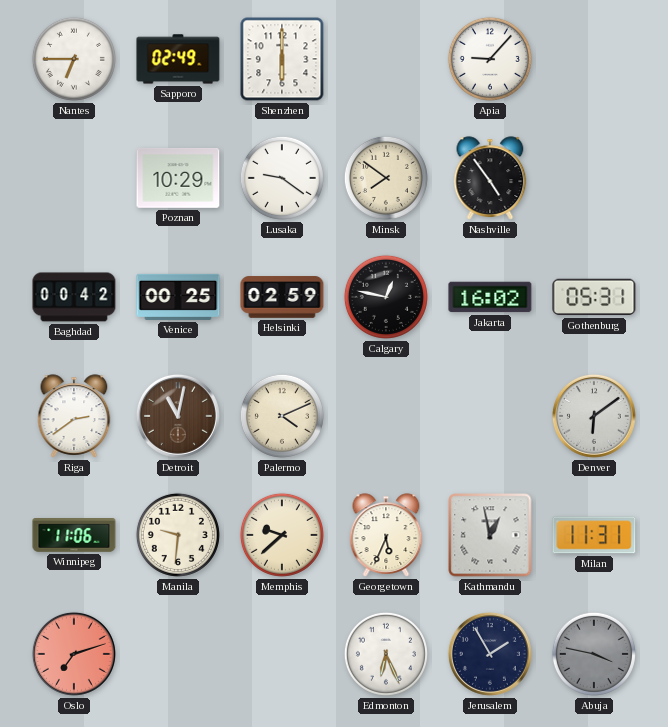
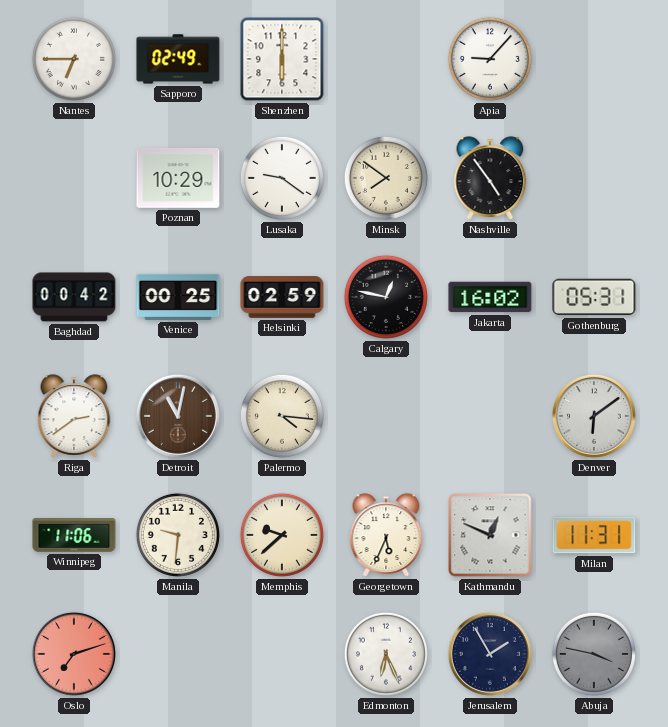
Palermo: 4:11 -> 4:16
Kathmandu: 12:58 -> 12:49
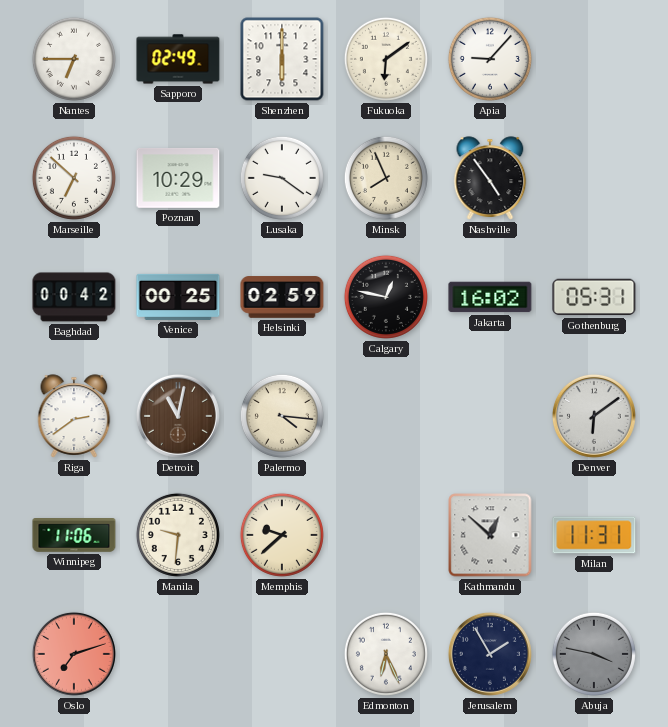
Fukuoka: none -> 6:09
Marseille: none -> 6:52
Minsk: 7:51 -> 7:56
Georgetown: 5:34 -> none
Kathmandu: 12:49 -> 12:52
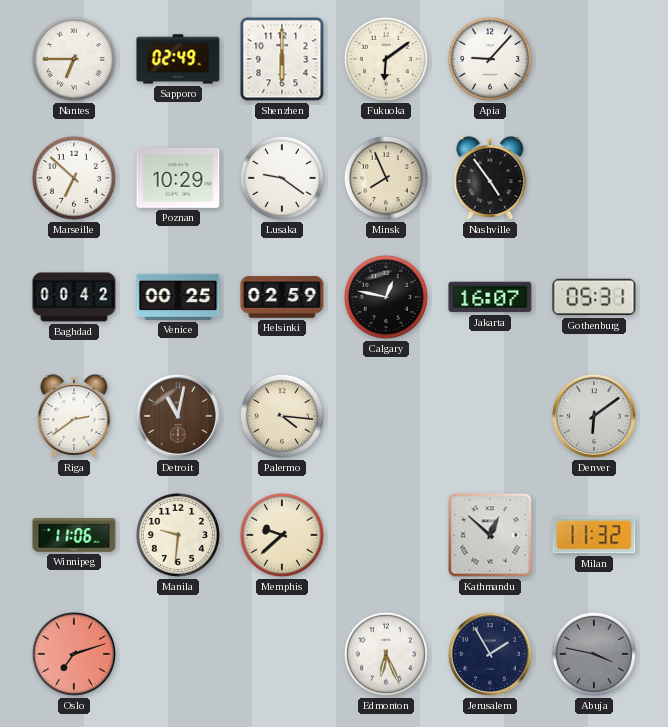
Jakarta: 16:02 -> 16:07
Milan: 11:31 -> 11:32
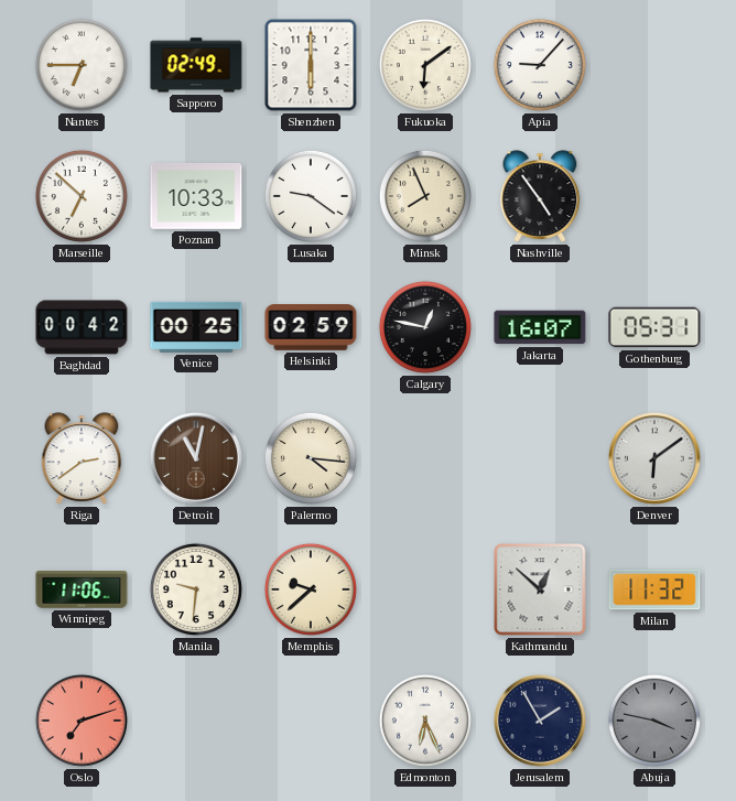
Poznan: 10:29 -> 10:33
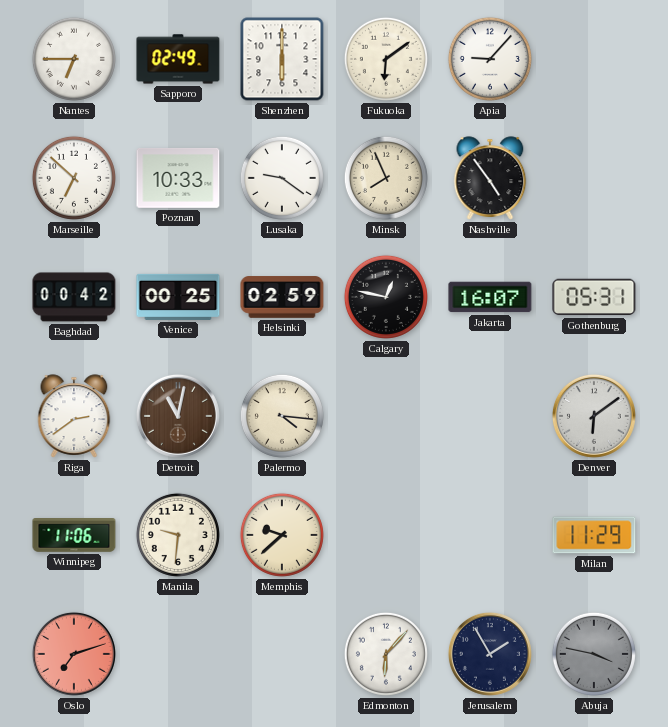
Kathmandu: 12:52 -> none
Milan: 11:32 -> 11:29
Edmonton: 6:26 -> 6:07
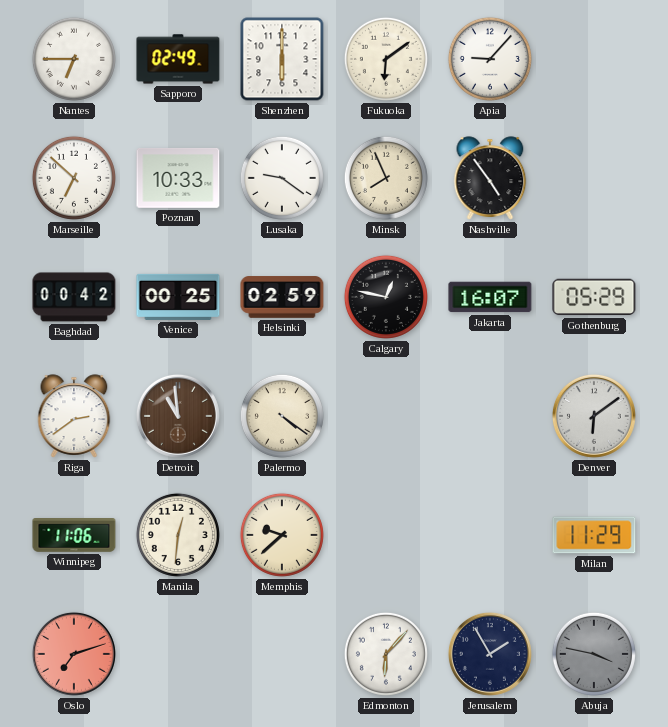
Gothenburg: 05:31 -> 05:29
Detroit: 11:02 -> 10:59
Palermo: 4:16 -> 4:21
Manila: 9:31 -> 12:31
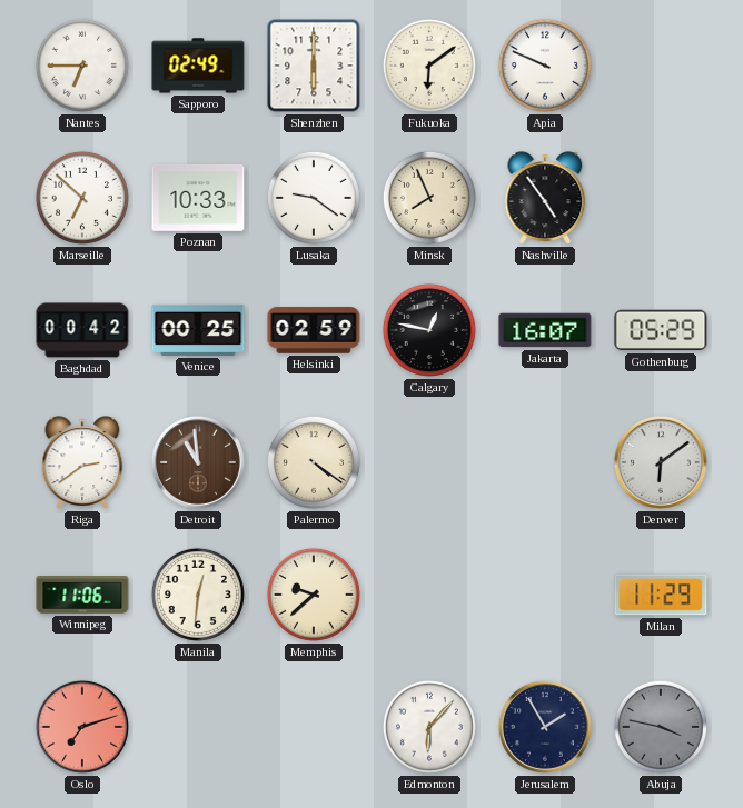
Apia: 9:07 -> 9:49
